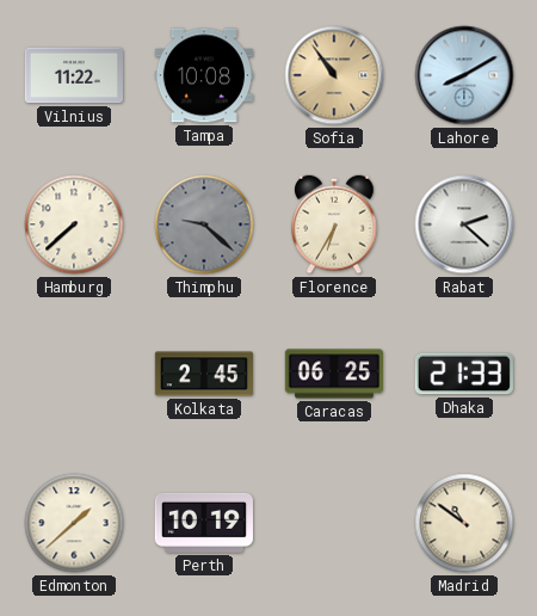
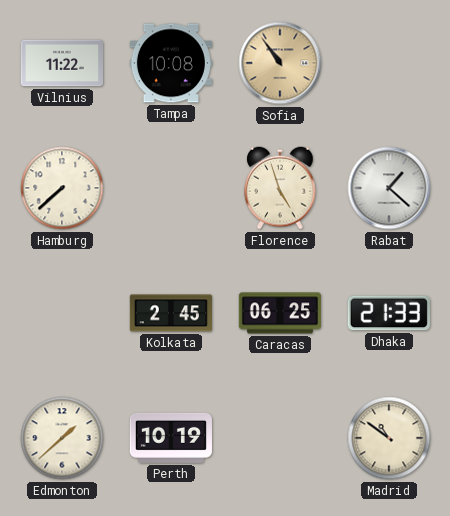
Lahore: 8:10 -> none
Thimphu: 9:22 -> none
Florence: 6:35 -> 4:57
Rabat: 2:22 -> 1:22
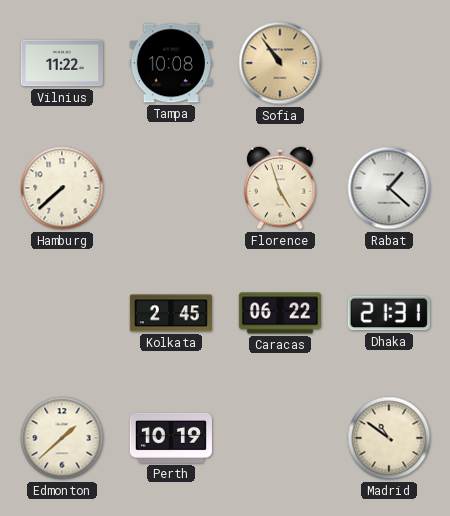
Caracas: 06:25 -> 06:22
Dhaka: 21:33 -> 21:31
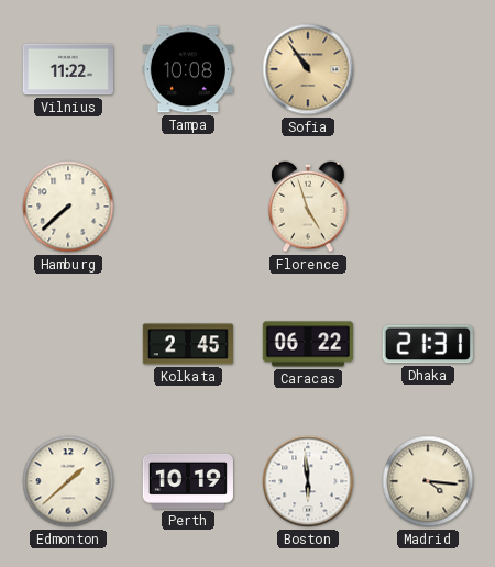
Rabat: 1:22 -> none
Boston: none -> 5:59
Madrid: 10:51 -> 4:16
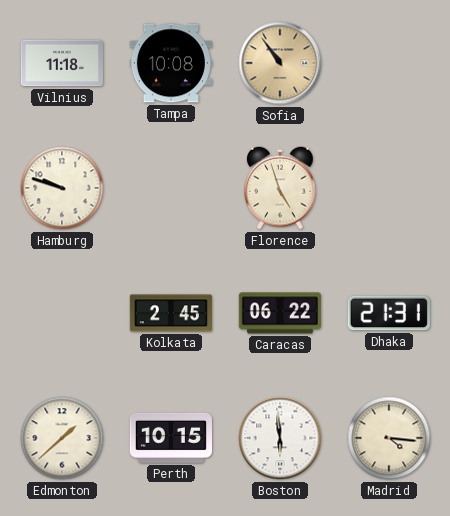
Vilnius: 11:22 -> 11:18
Hamburg: 7:38 -> 9:48
Perth: 10:19 -> 10:15
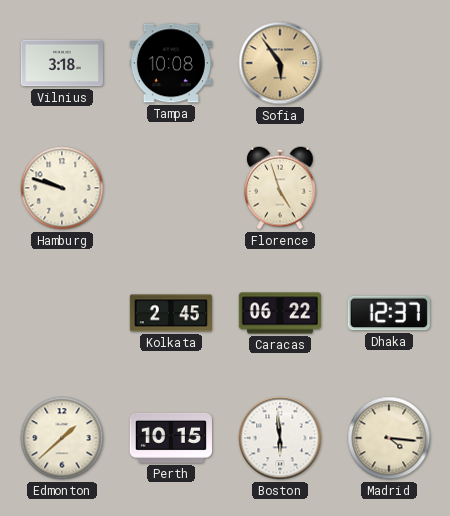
Vilnius: 11:18 -> 3:18
Sofia: 10:54 -> 5:54
Dhaka: 21:31 -> 12:37
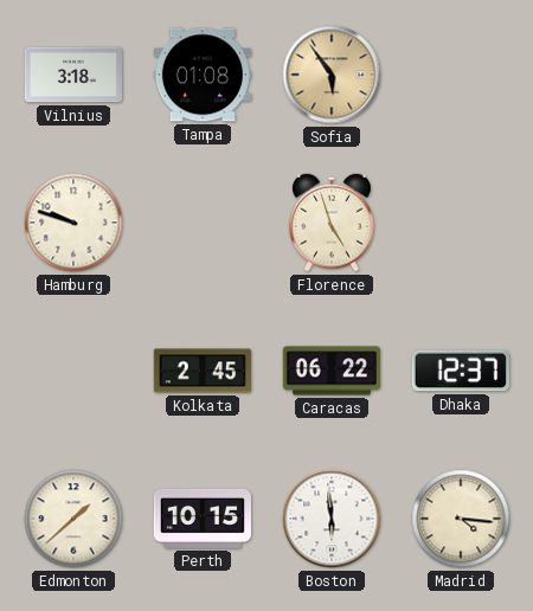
Tampa: 10:08 -> 01:08
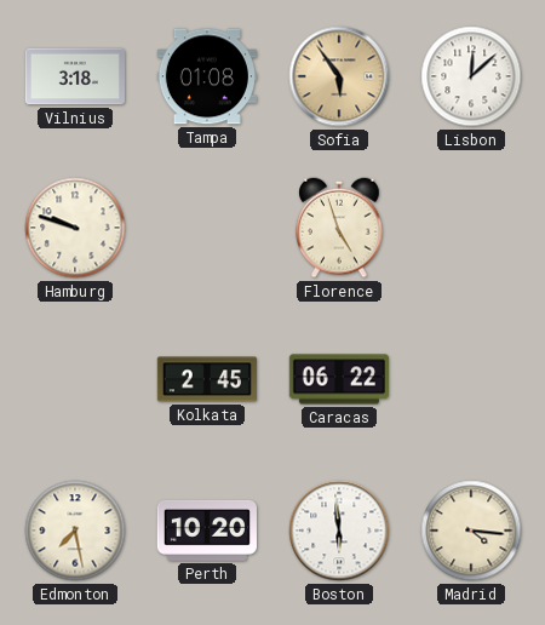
Lisbon: none -> 12:08
Dhaka: 12:37 -> none
Edmonton: 1:38 -> 7:28
Perth: 10:15 -> 10:20
